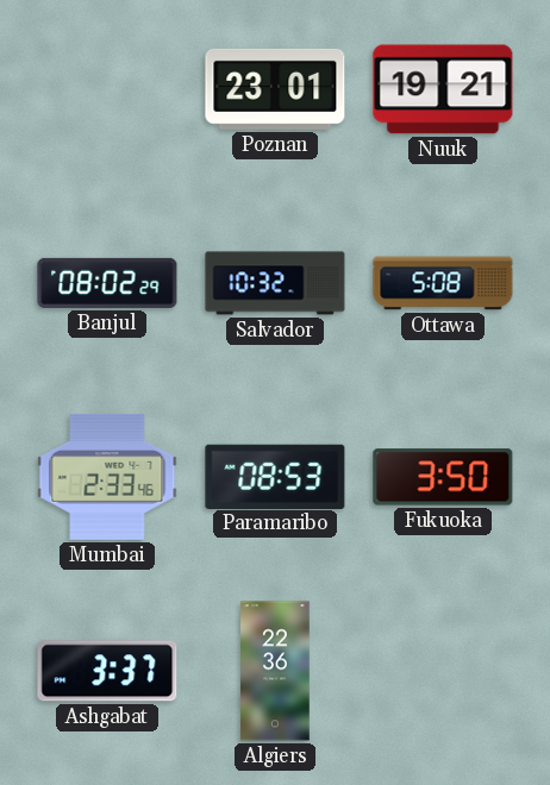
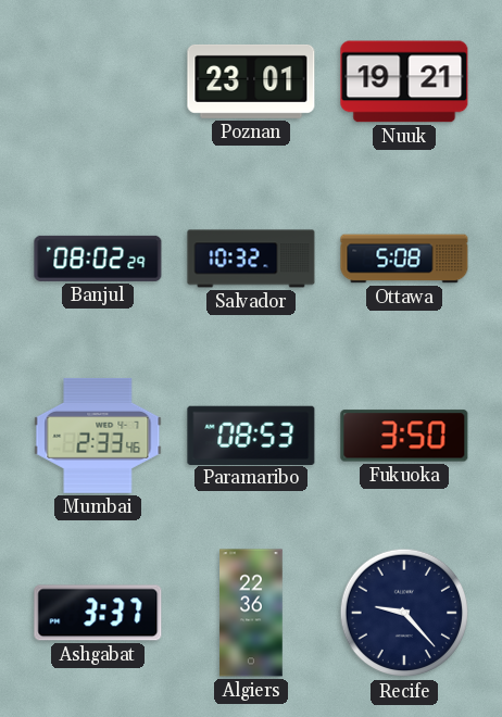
Recife: none -> 9:23
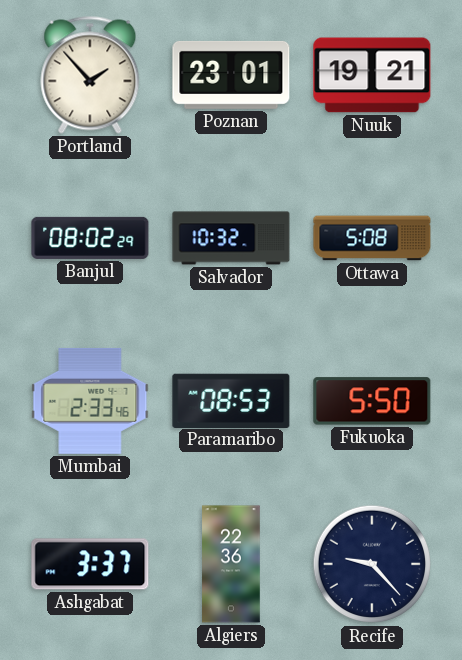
Portland: none -> 1:53
Fukuoka: 3:50 -> 5:50
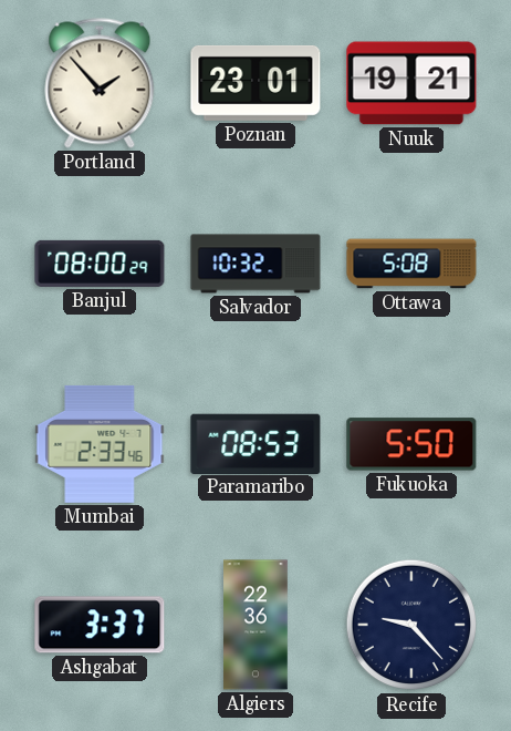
Banjul: 08:02 -> 08:00
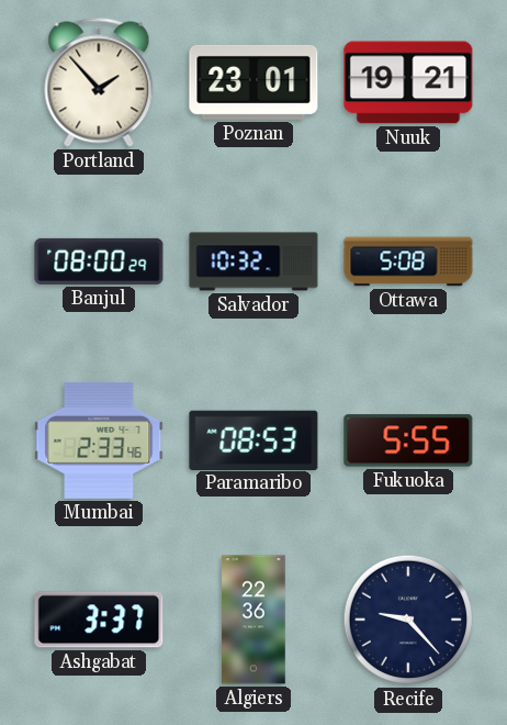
Fukuoka: 5:50 -> 5:55
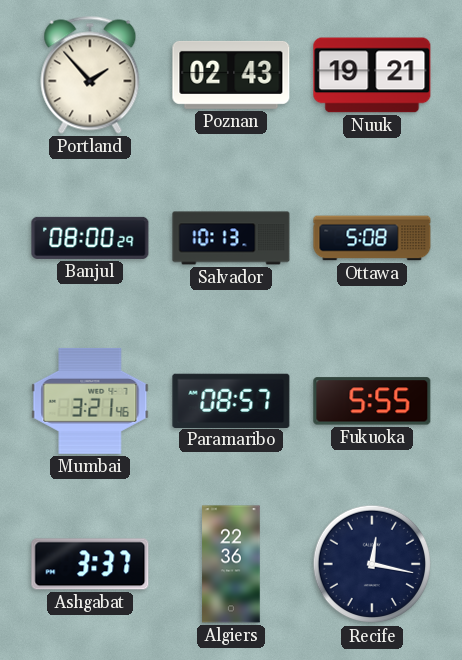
Poznan: 23:01 -> 02:43
Salvador: 10:32 -> 10:13
Mumbai: 2:33 -> 3:21
Paramaribo: 08:53 -> 08:57
Recife: 9:23 -> 12:17
